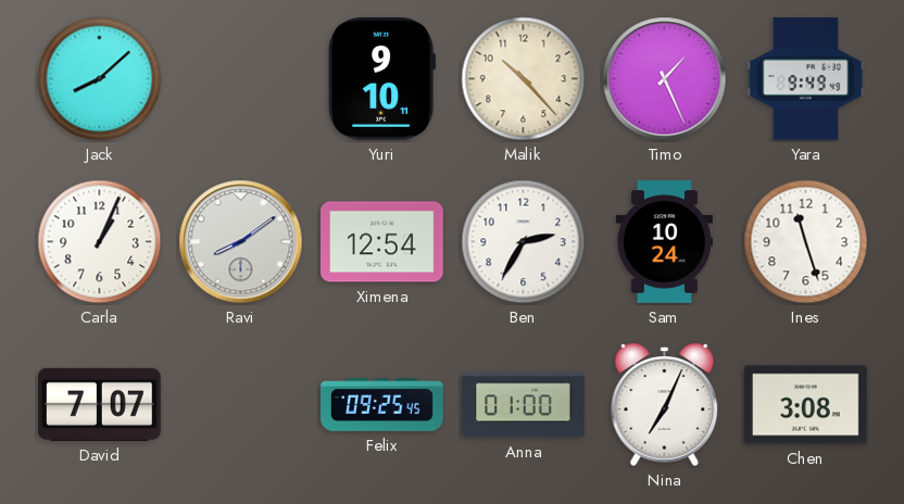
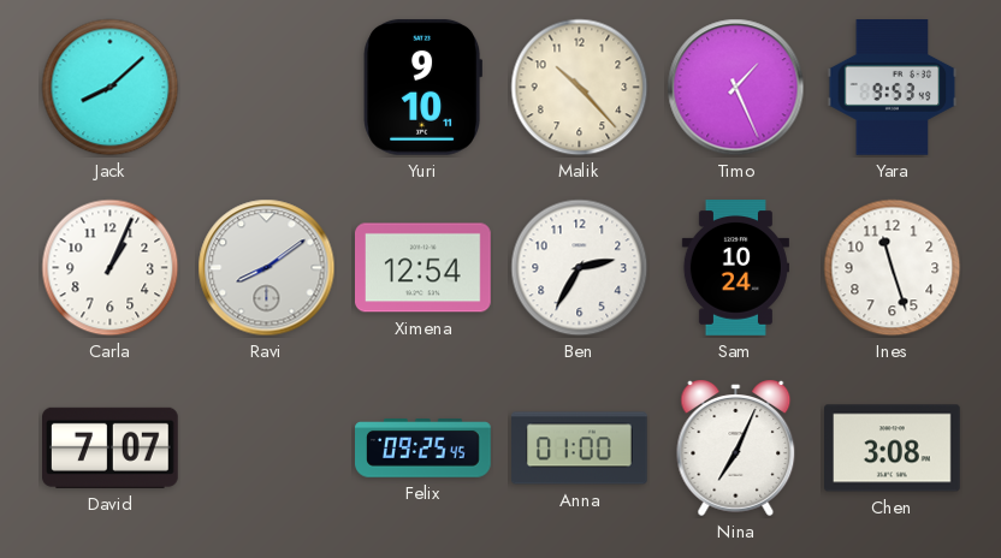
Yara: 9:49 -> 9:53
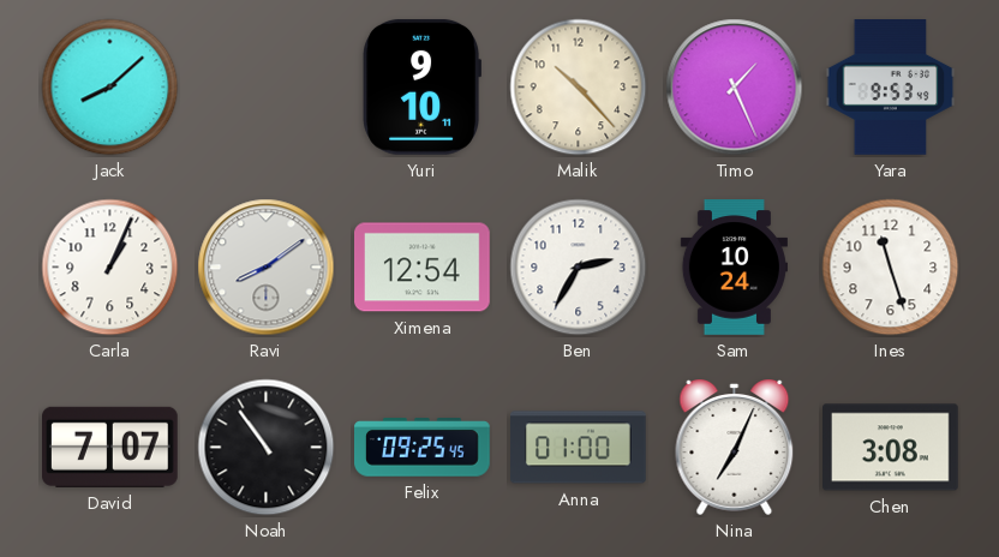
Noah: none -> 10:54
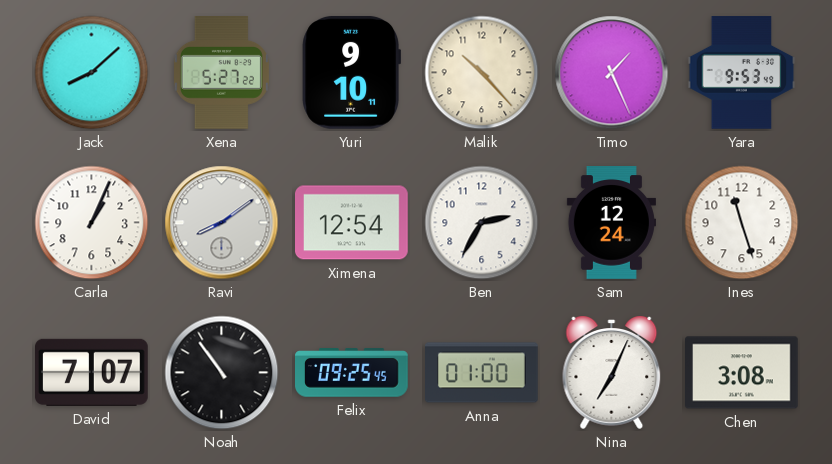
Xena: none -> 5:27
Sam: 10:24 -> 12:24
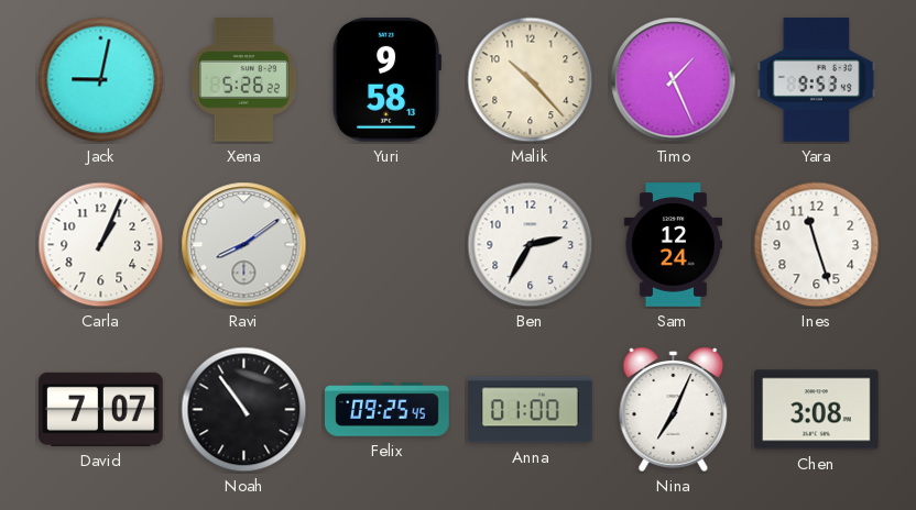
Jack: 8:08 -> 9:02
Xena: 5:27 -> 5:26
Yuri: 9:10 -> 9:58
Ximena: 12:54 -> none
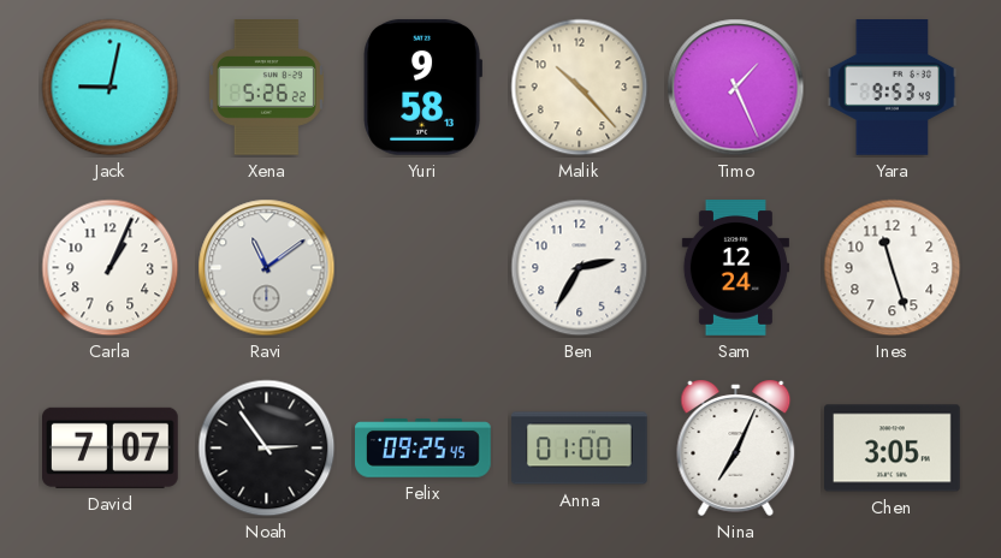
Ravi: 8:09 -> 11:09
Noah: 10:54 -> 2:54
Chen: 3:08 -> 3:05
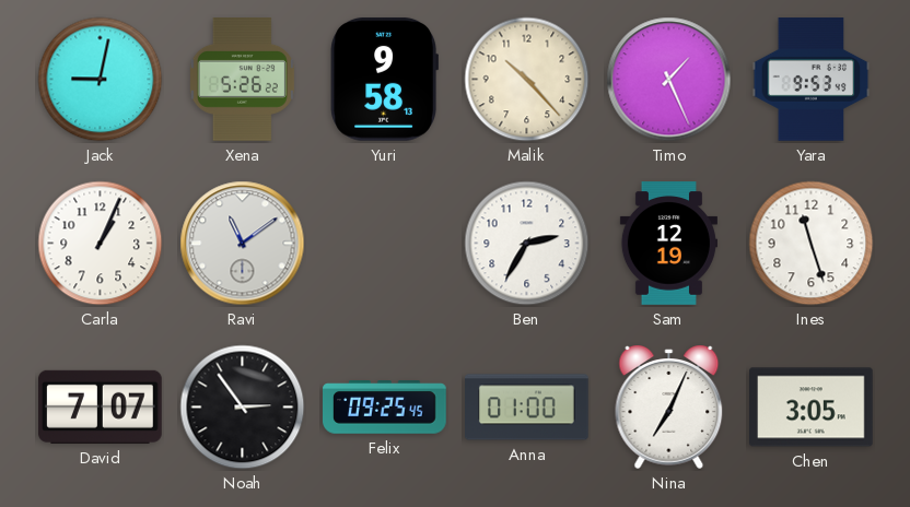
Sam: 12:24 -> 12:19
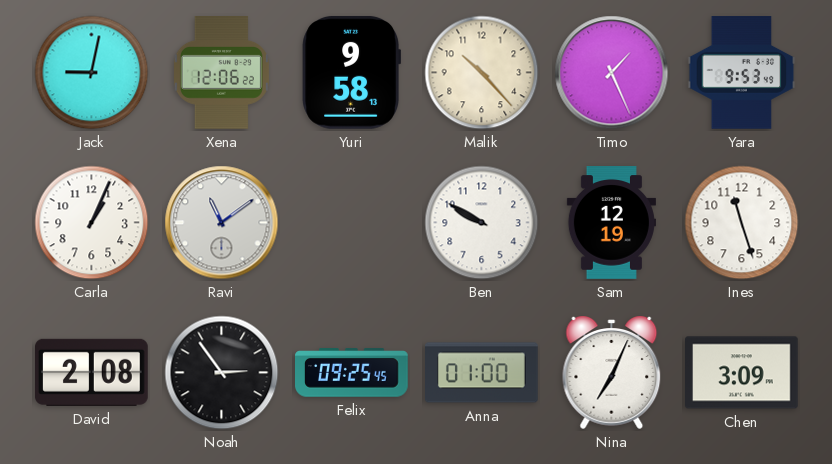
Xena: 5:26 -> 12:06
Ben: 2:35 -> 9:50
David: 7:07 -> 2:08
Chen: 3:05 -> 3:09
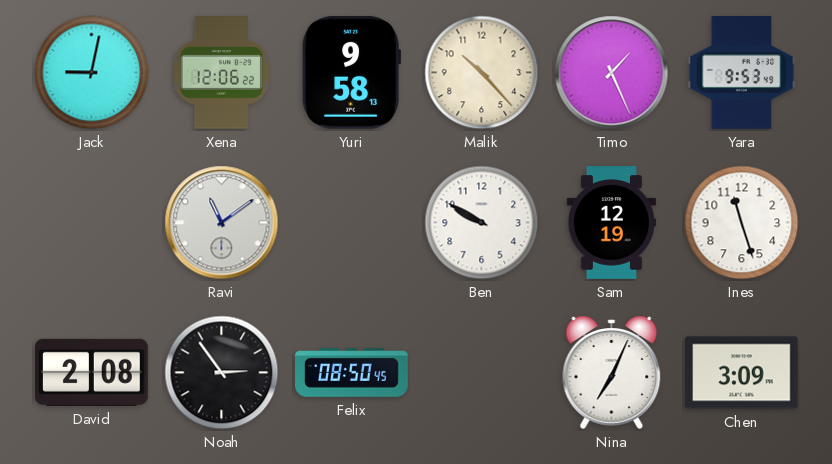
Carla: 1:04 -> none
Felix: 09:25 -> 08:50
Anna: 01:00 -> none
